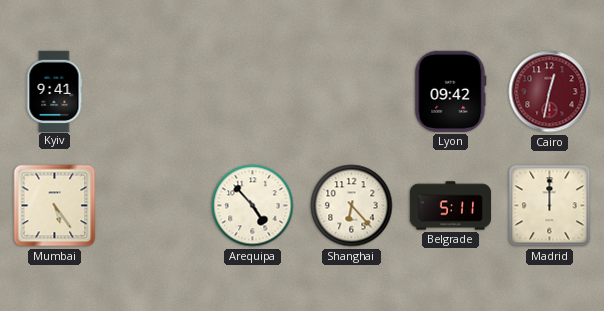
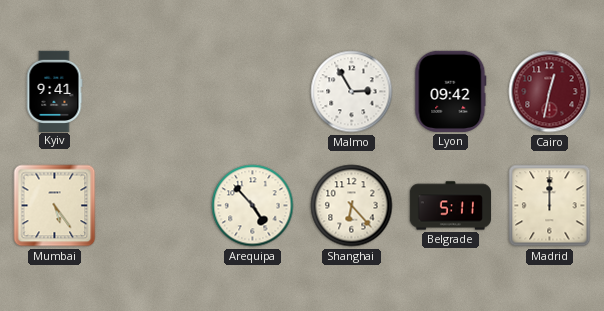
Malmo: none -> 2:55
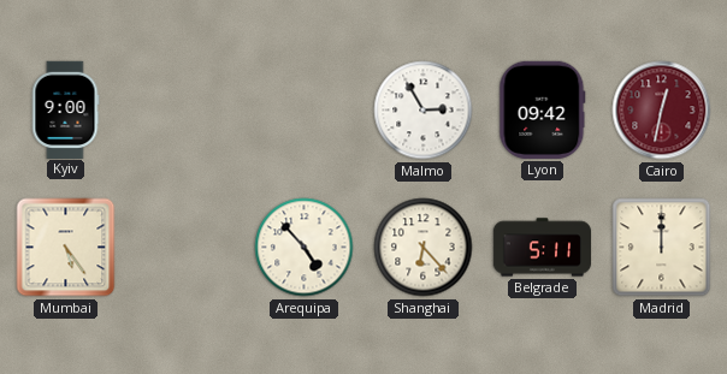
Kyiv: 9:41 -> 9:00
